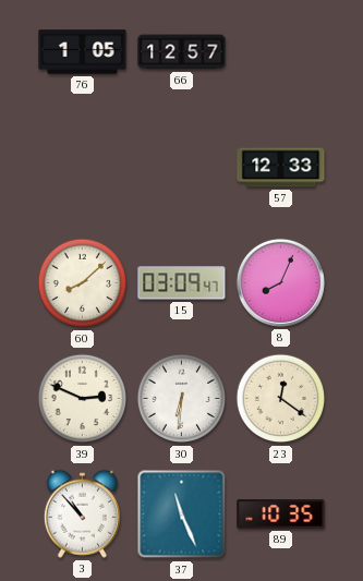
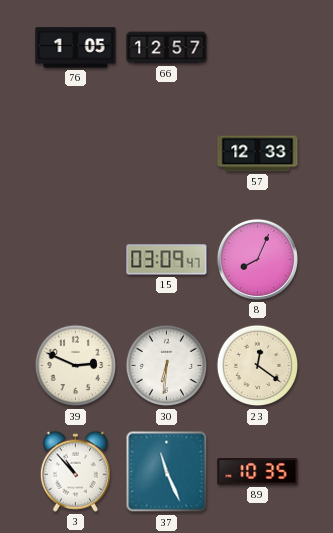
60: 8:08 -> none
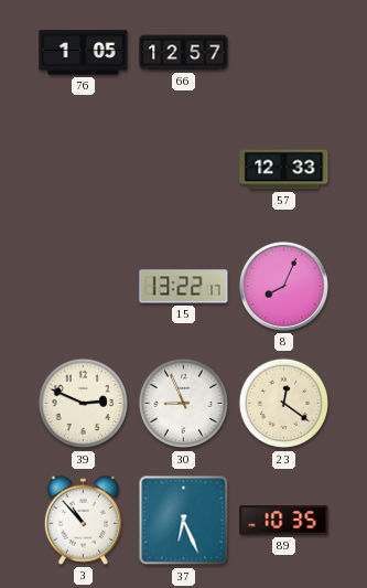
15: 03:09 -> 13:22
30: 6:31 -> 8:56
37: 11:26 -> 6:26
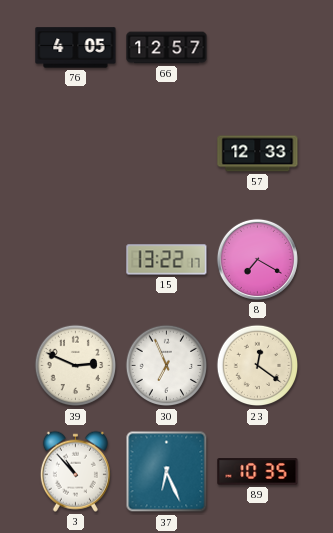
76: 1:05 -> 4:05
8: 8:04 -> 7:20
30: 8:56 -> 6:56
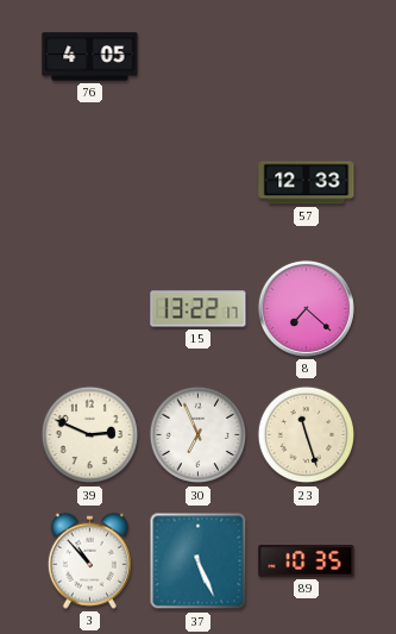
66: 12:57 -> none
8: 7:20 -> 7:22
23: 12:21 -> 11:27
37: 6:26 -> 5:26
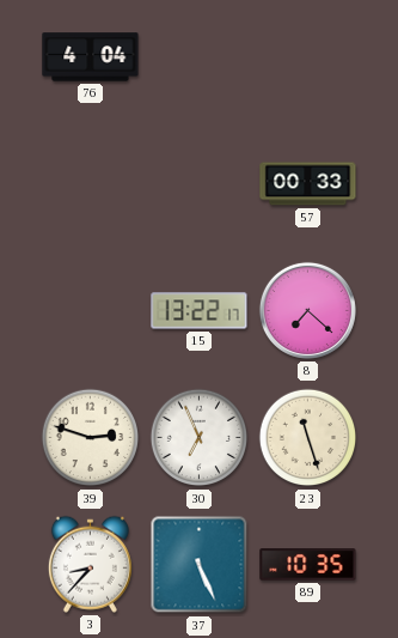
76: 4:05 -> 4:04
57: 12:33 -> 00:33
39: 2:49 -> 2:48
3: 10:53 -> 8:37
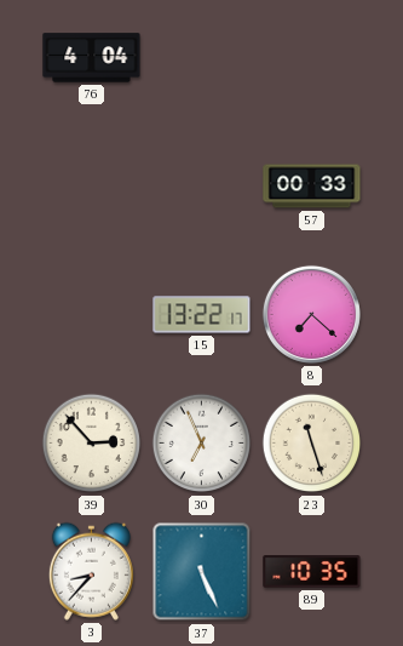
39: 2:48 -> 2:53
